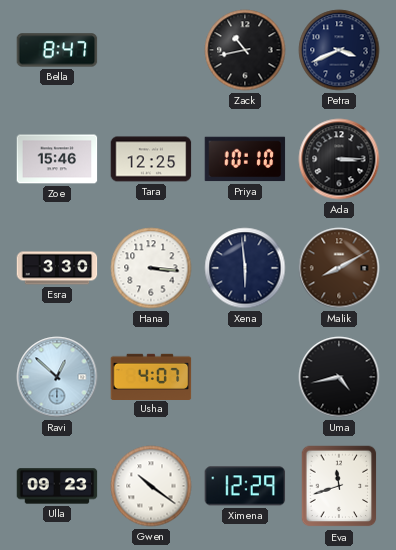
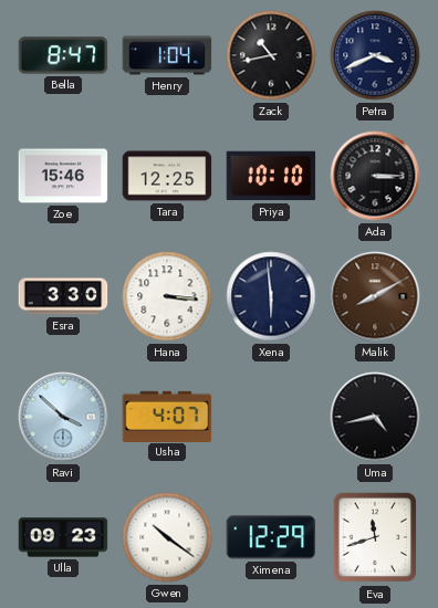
Henry: none -> 1:04
Ravi: 12:52 -> 3:52
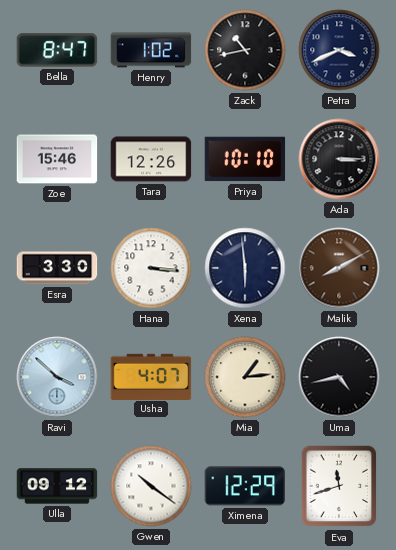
Henry: 1:04 -> 1:02
Tara: 12:25 -> 12:26
Mia: none -> 1:14
Ulla: 09:23 -> 09:12
